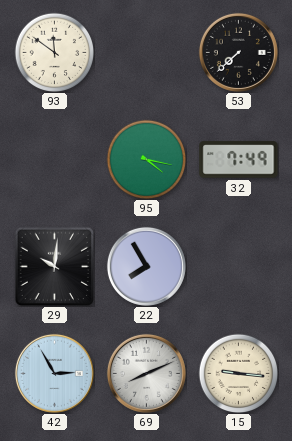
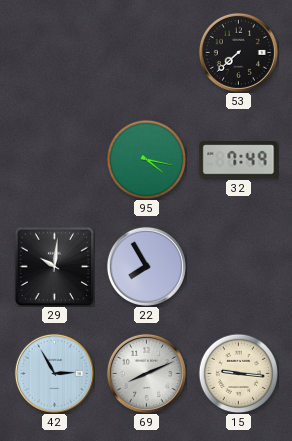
93: 11:51 -> none
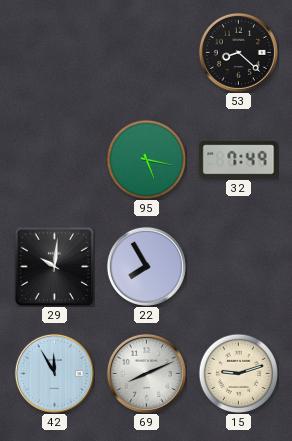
53: 7:38 -> 8:22
95: 4:17 -> 5:17
42: 2:55 -> 11:55
15: 9:16 -> 9:12
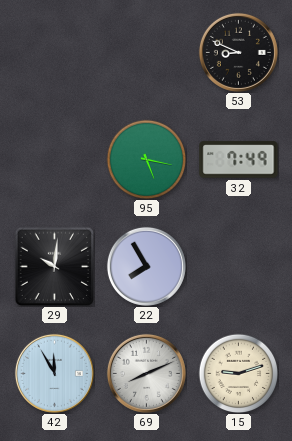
53: 8:22 -> 8:49
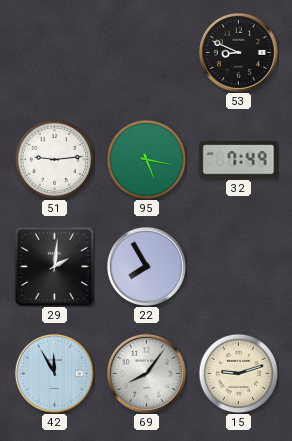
51: none -> 9:14
29: 10:01 -> 2:01
69: 8:11 -> 8:06
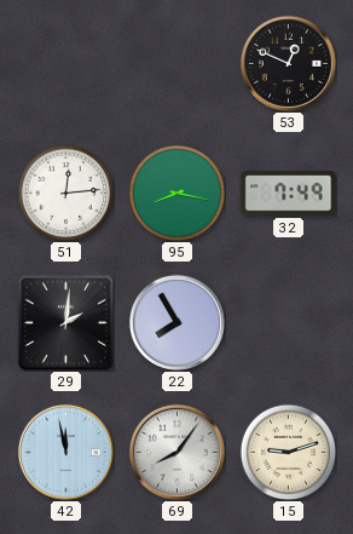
53: 8:49 -> 12:49
51: 9:14 -> 12:14
95: 5:17 -> 8:17
42: 11:55 -> 11:58
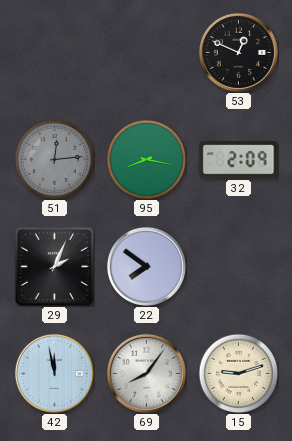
51 dial: white -> grey
32: 7:49 -> 2:09
29: 2:01 -> 2:04
22: 7:55 -> 7:51
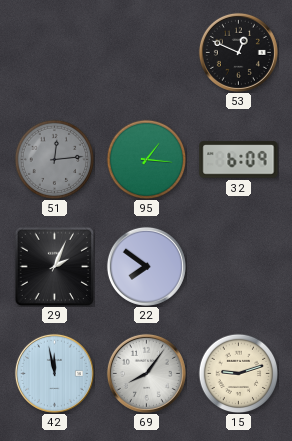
95: 8:17 -> 1:16
32: 2:09 -> 6:09
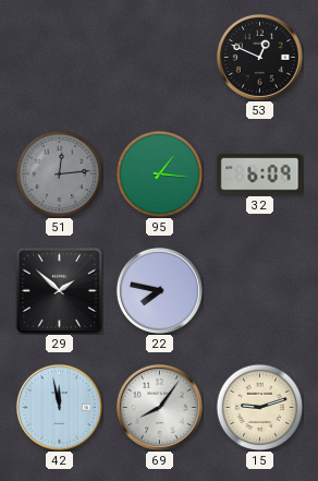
29: 2:04 -> 1:52
22: 7:51 -> 7:47
